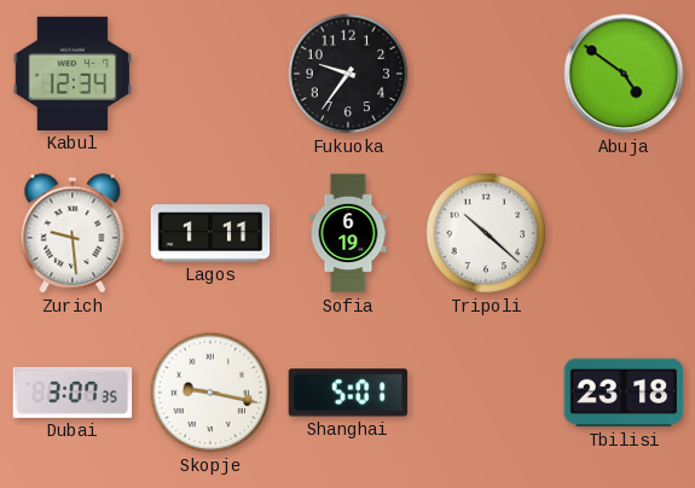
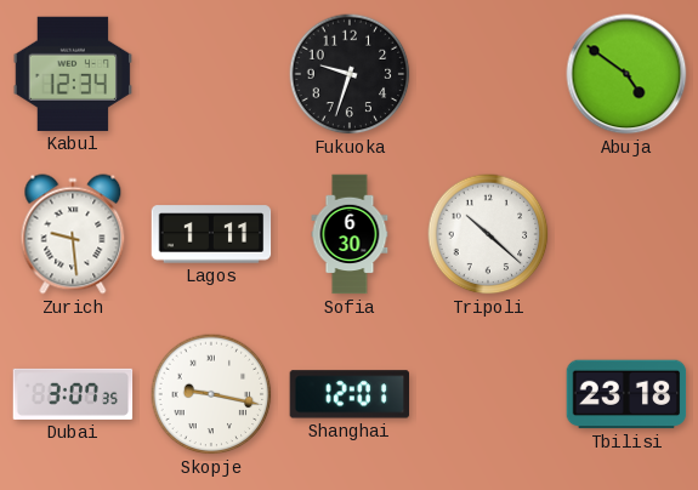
Fukuoka: 9:36 -> 9:33
Sofia: 6:19 -> 6:30
Shanghai: 5:01 -> 12:01
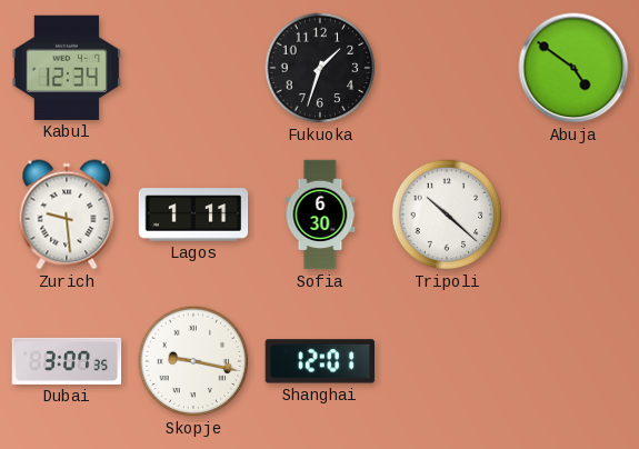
Fukuoka: 9:33 -> 1:33
Tbilisi: 23:18 -> none
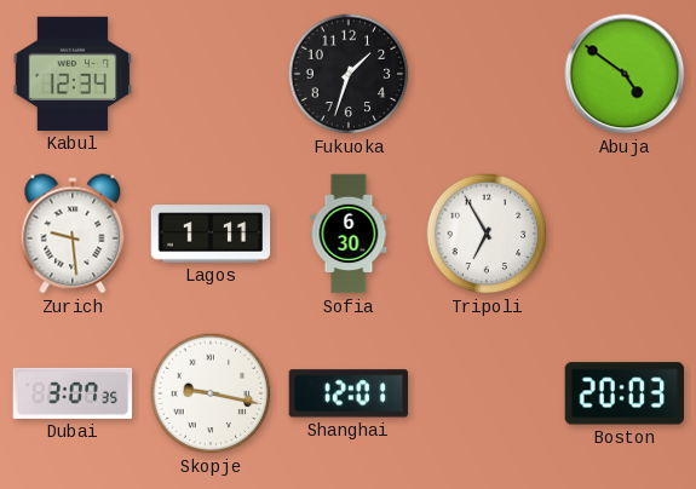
Tripoli: 10:22 -> 6:55
Boston: none -> 20:03
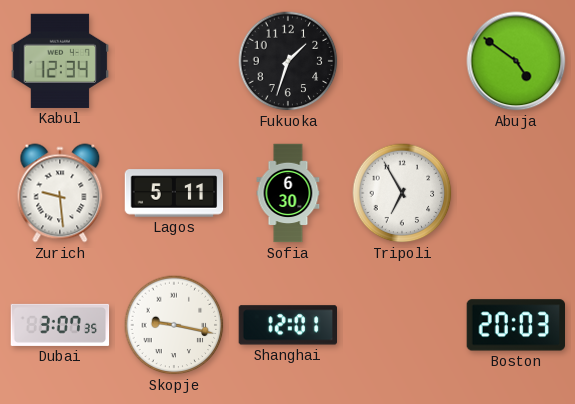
Lagos: 1:11 -> 5:11
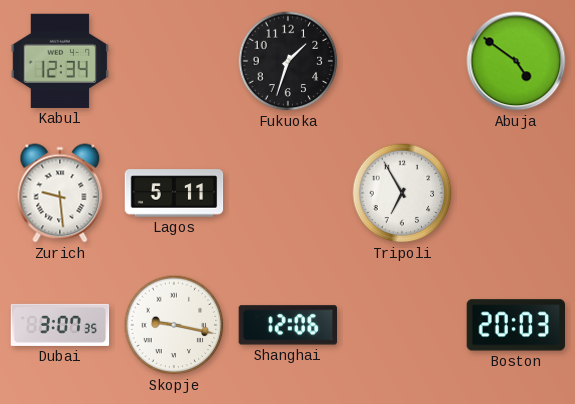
Sofia: 6:30 -> none
Shanghai: 12:01 -> 12:06
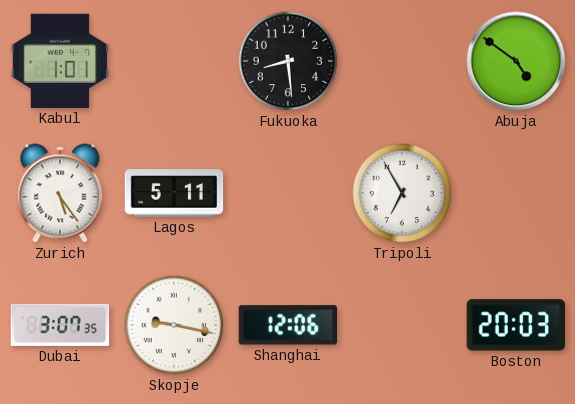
Kabul: 12:34 -> 1:01
Fukuoka: 1:33 -> 8:29
Zurich: 9:29 -> 5:24
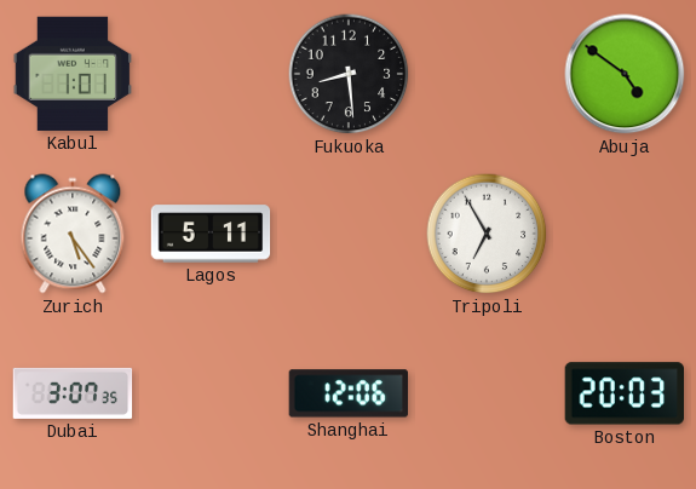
Skopje: 9:17 -> none
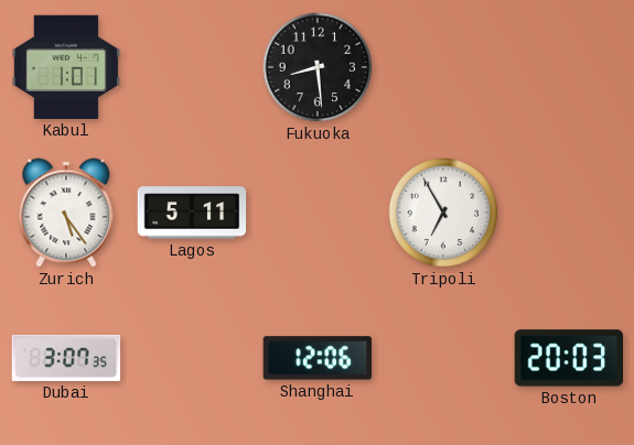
Abuja: 4:51 -> none
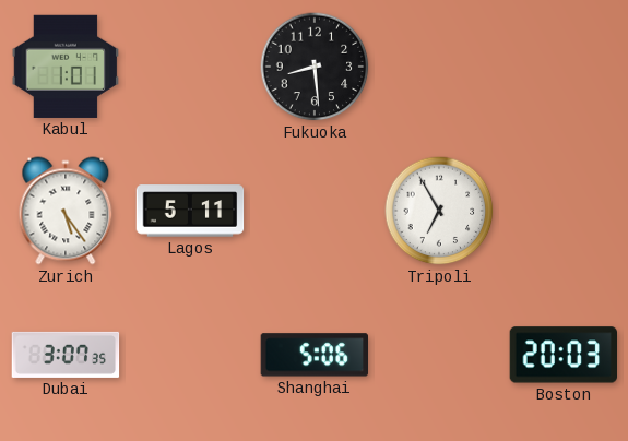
Shanghai: 12:06 -> 5:06
